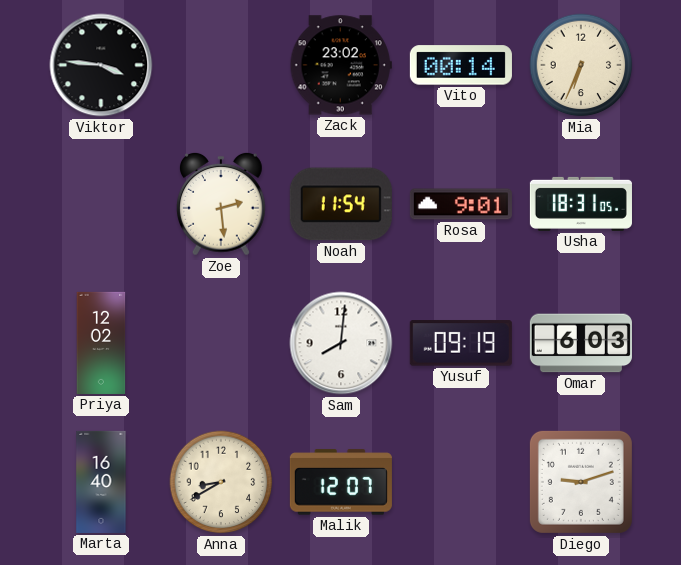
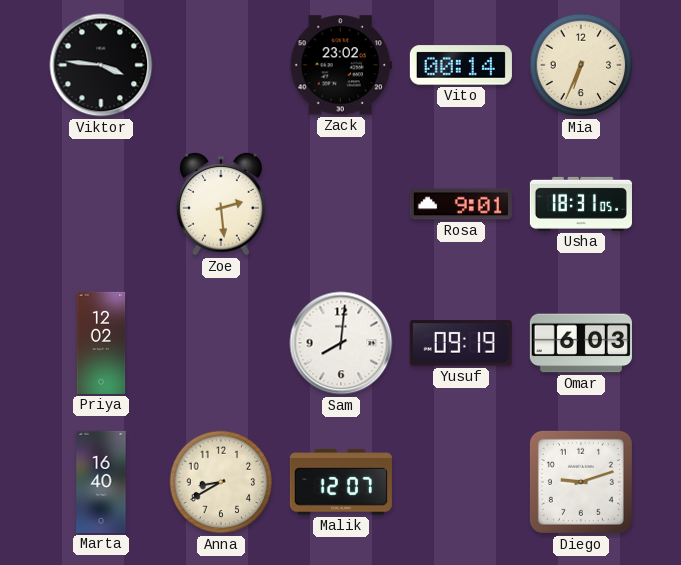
Noah: 11:54 -> none
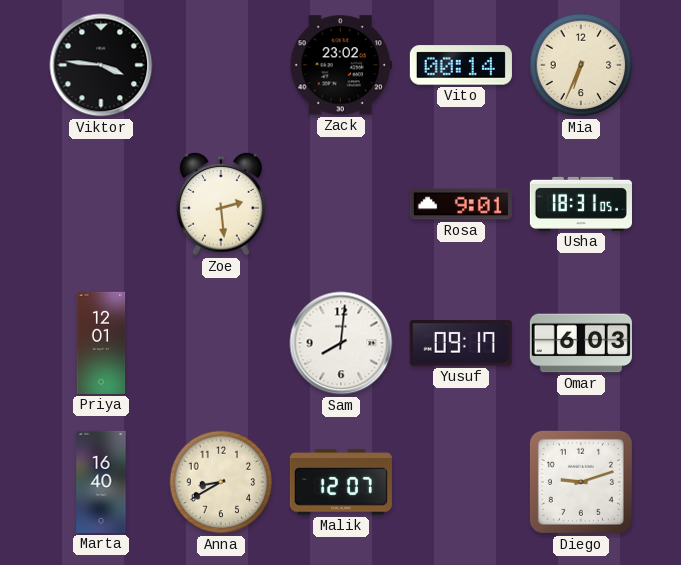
Priya: 12:02 -> 12:01
Yusuf: 09:19 -> 09:17
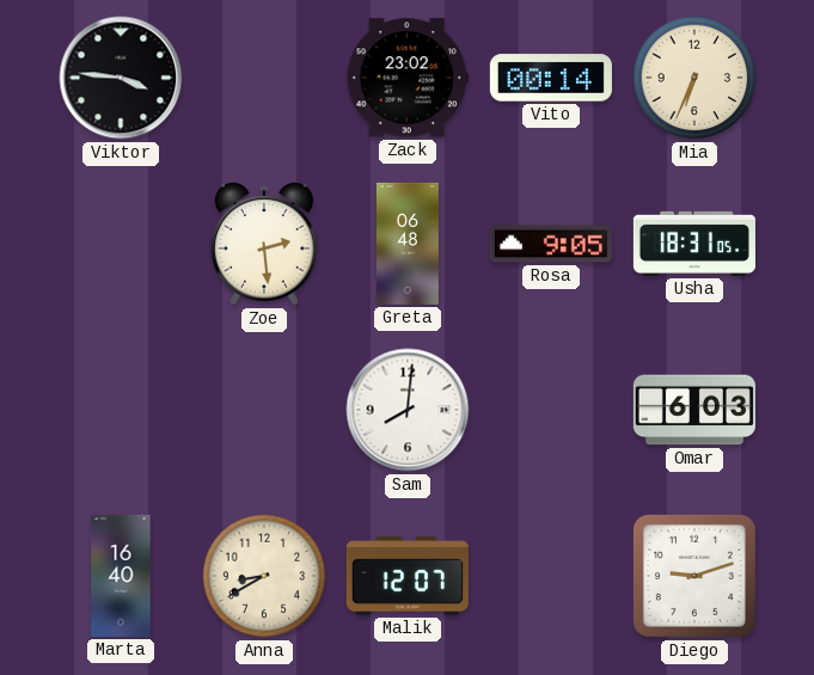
Greta: none -> 06:48
Rosa: 9:01 -> 9:05
Priya: 12:01 -> none
Yusuf: 09:17 -> none
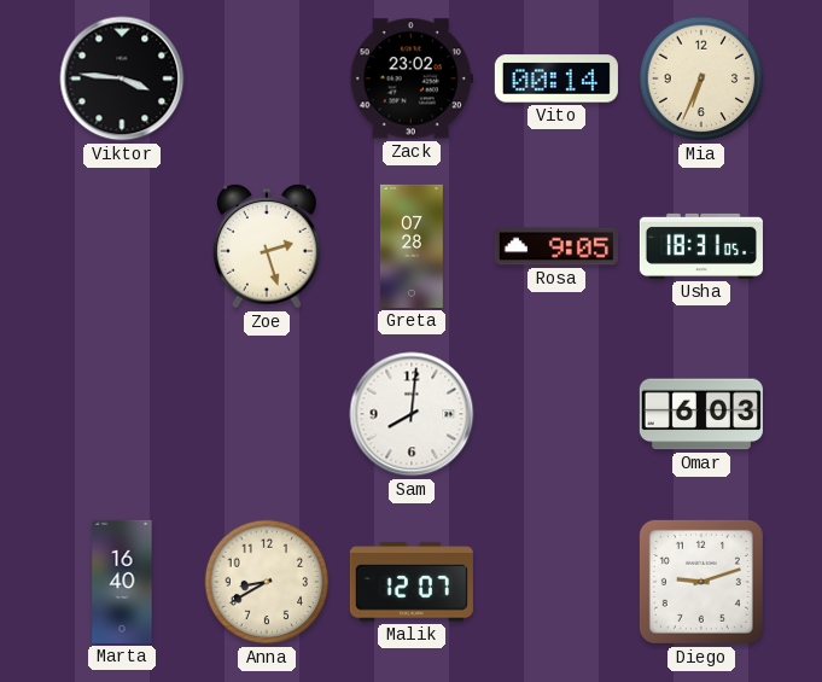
Zoe: 2:29 -> 2:27
Greta: 06:48 -> 07:28
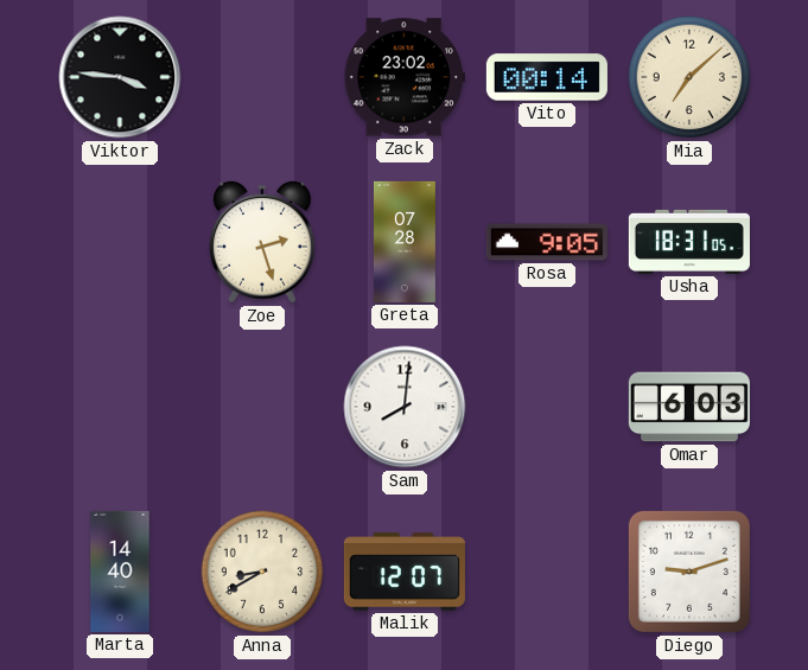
Mia: 6:34 -> 7:08
Marta: 16:40 -> 14:40
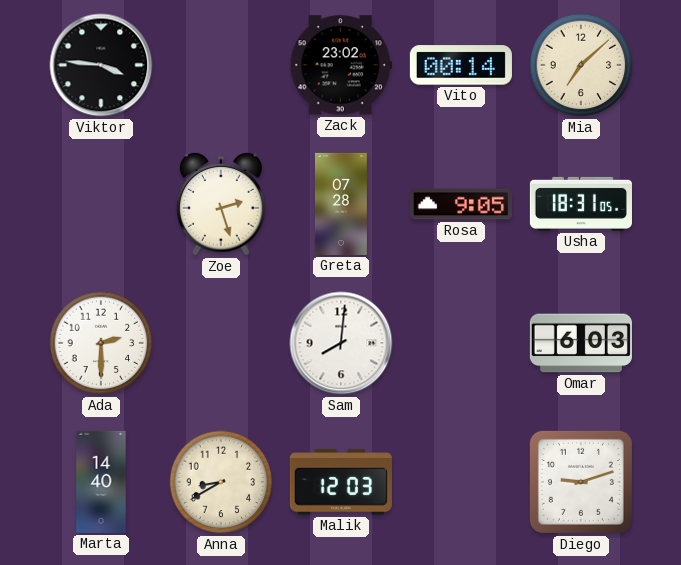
Ada: none -> 2:30
Malik: 12:07 -> 12:03
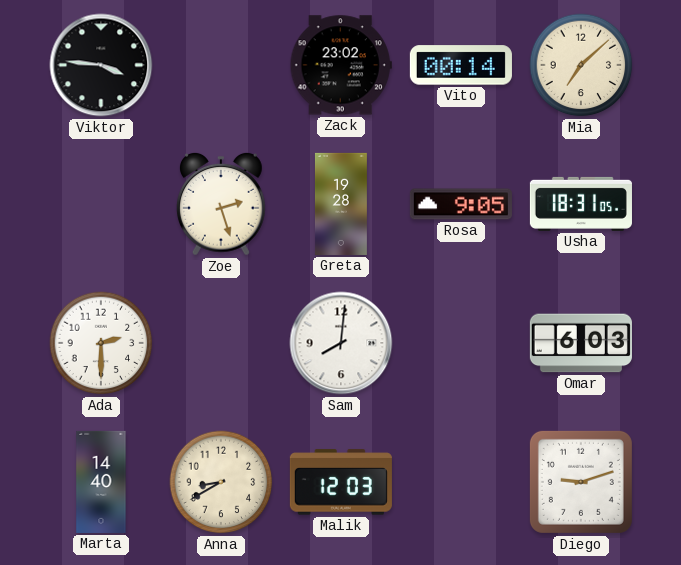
Greta: 07:28 -> 19:28
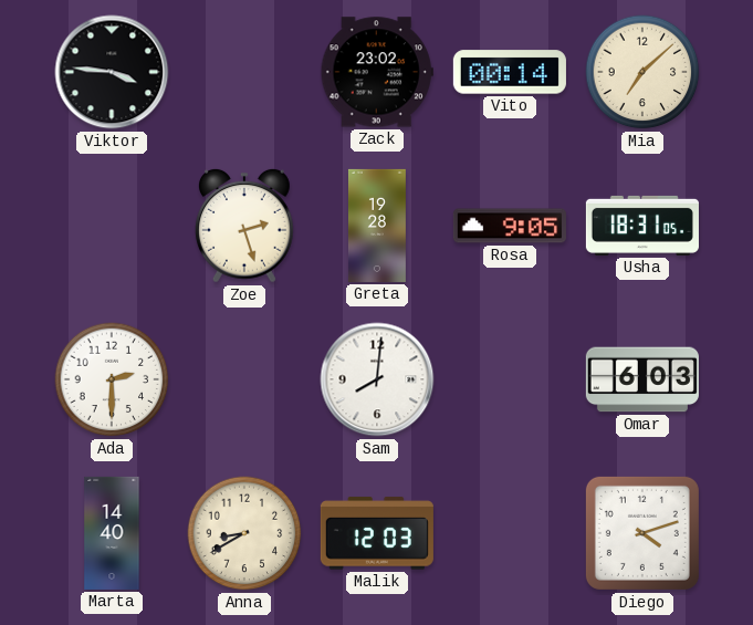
Diego: 9:12 -> 4:12
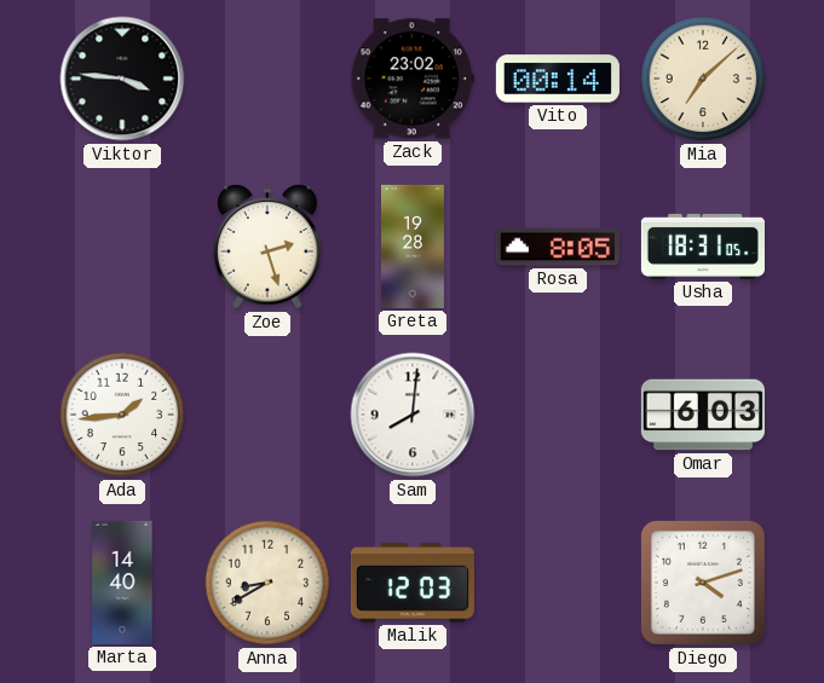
Rosa: 9:05 -> 8:05
Ada: 2:30 -> 1:44
